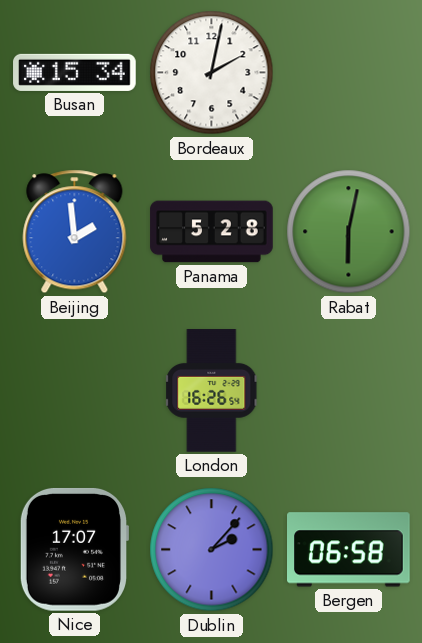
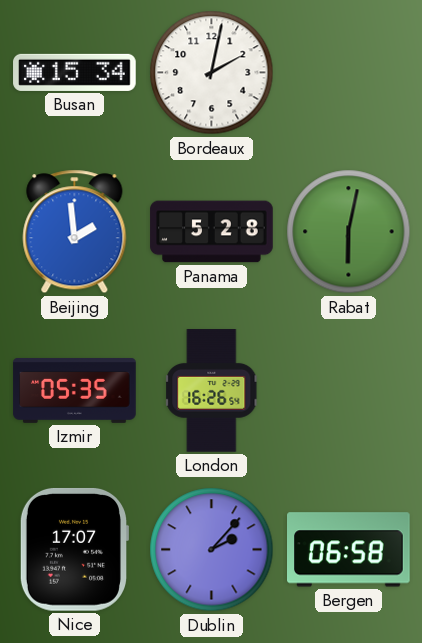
Izmir: none -> 05:35
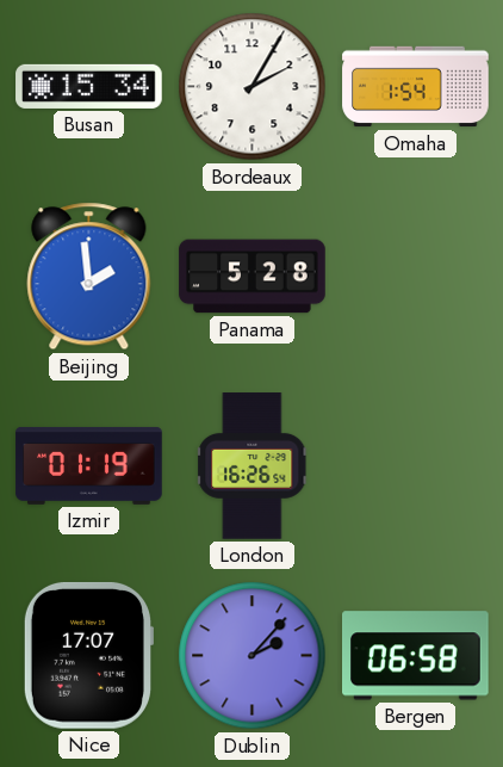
Bordeaux: 2:02 -> 2:05
Omaha: none -> 1:54
Rabat: 6:02 -> none
Izmir: 05:35 -> 01:19
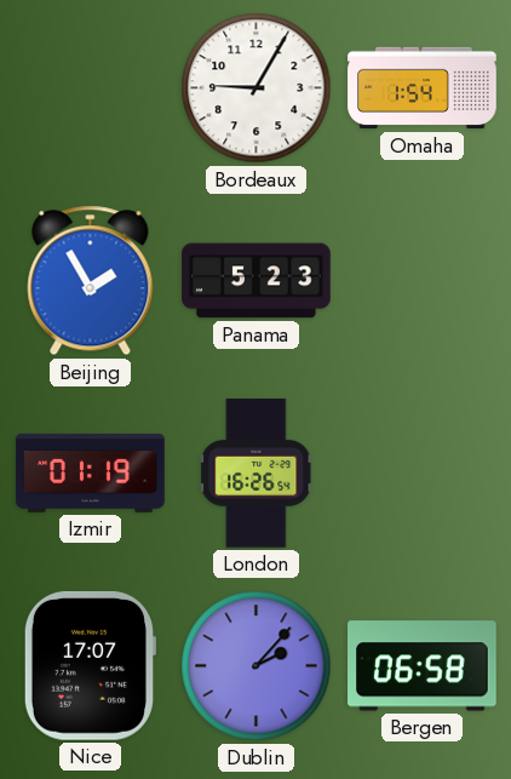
Busan: 15:34 -> none
Bordeaux: 2:05 -> 9:05
Beijing: 1:59 -> 1:55
Panama: 5:28 -> 5:23
